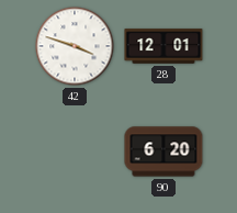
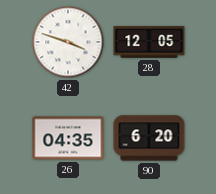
28: 12:01 -> 12:05
26: none -> 04:35
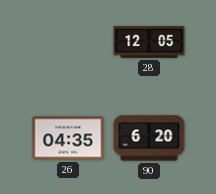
42: 3:48 -> none
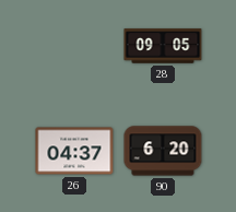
28: 12:05 -> 09:05
26: 04:35 -> 04:37
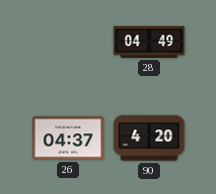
28: 09:05 -> 04:49
90: 6:20 -> 4:20
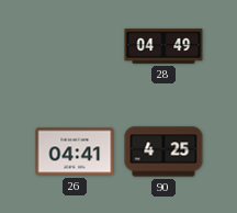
26: 04:37 -> 04:41
90: 4:20 -> 4:25
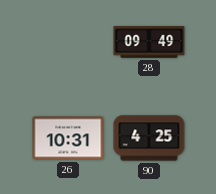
28: 04:49 -> 09:49
26: 04:41 -> 10:31
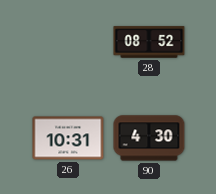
28: 09:49 -> 08:52
90: 4:25 -> 4:30
